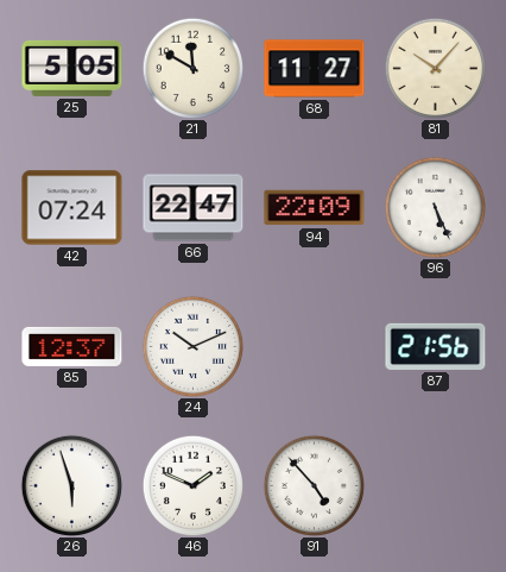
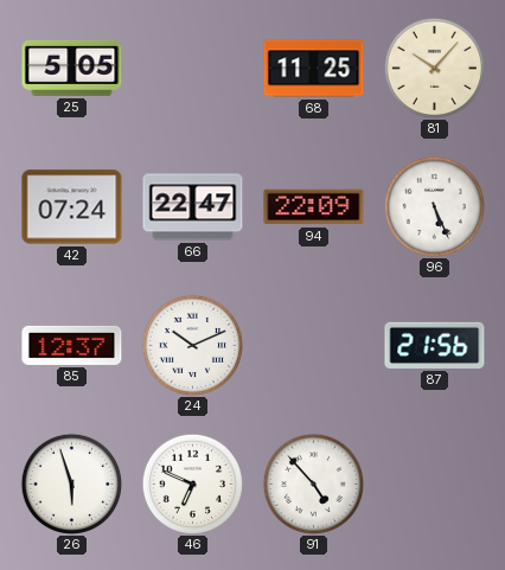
21: 11:50 -> none
68: 11:27 -> 11:25
46: 1:49 -> 6:49
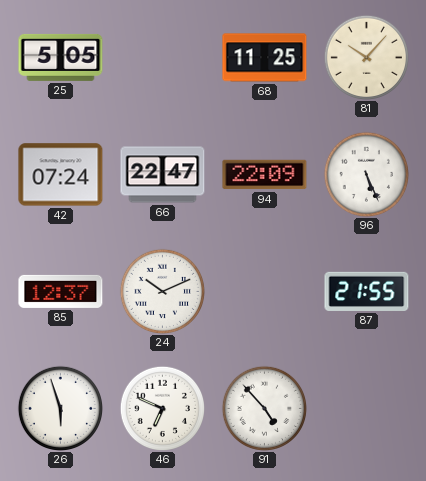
87: 21:56 -> 21:55
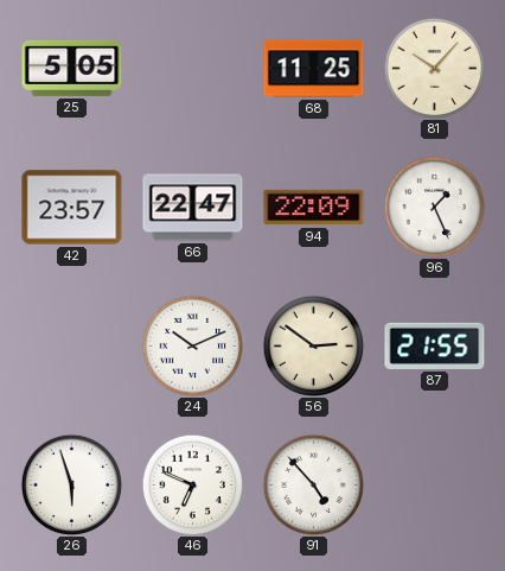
42: 07:24 -> 23:57
96: 5:26 -> 1:26
85: 12:37 -> none
56: none -> 2:51
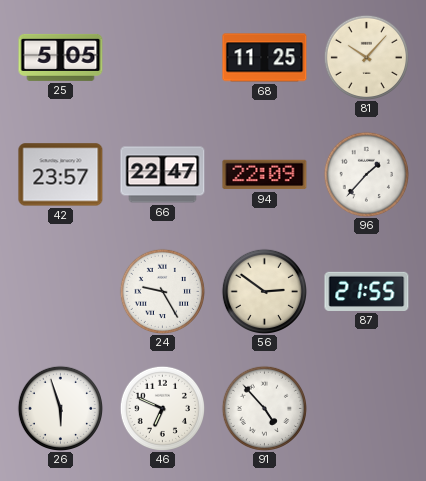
96: 1:26 -> 1:37
24: 10:11 -> 9:25
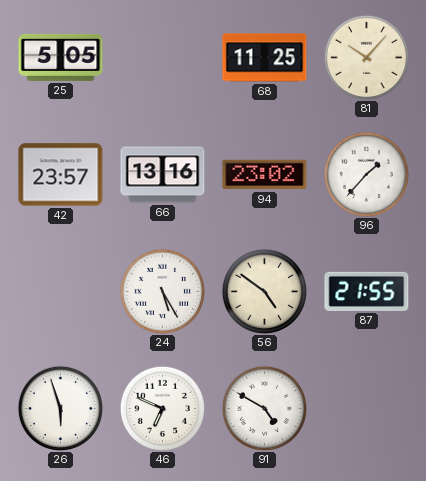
66: 22:47 -> 13:16
94: 22:09 -> 23:02
24: 9:25 -> 5:25
56: 2:51 -> 4:51
91: 4:53 -> 4:50
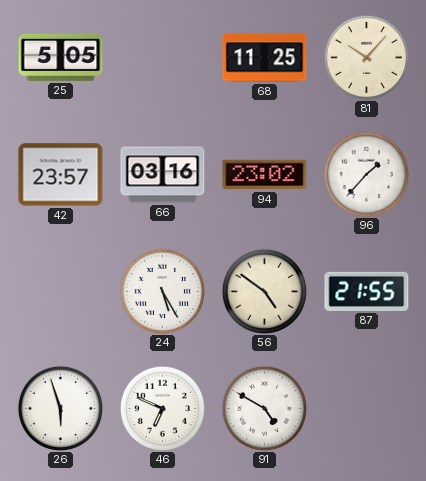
66: 13:16 -> 03:16
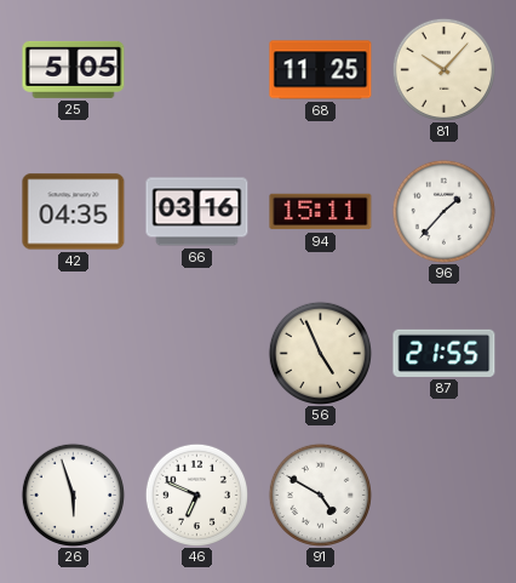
42: 23:57 -> 04:35
94: 23:02 -> 15:11
24: 5:25 -> none
56: 4:51 -> 4:56
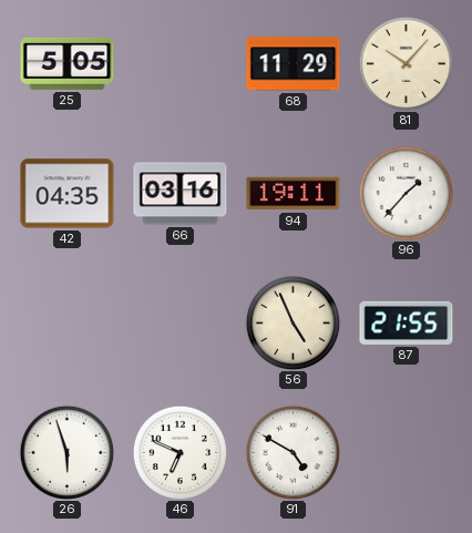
68: 11:25 -> 11:29
94: 15:11 -> 19:11
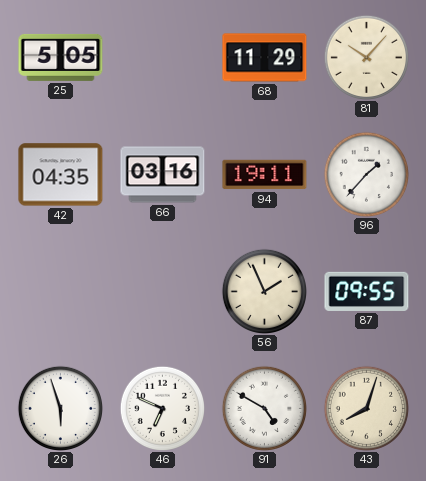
56: 4:56 -> 1:56
87: 21:55 -> 09:55
43: none -> 8:03
